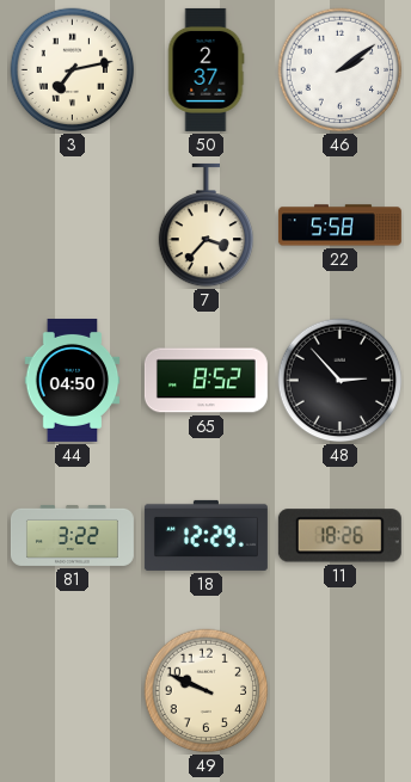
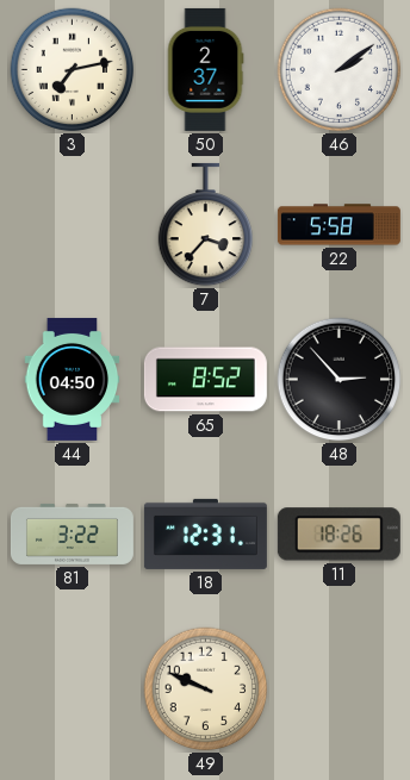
18: 12:29 -> 12:31
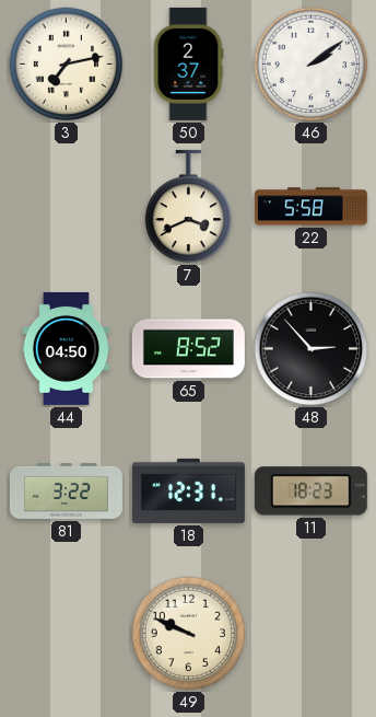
7: 3:37 -> 3:41
11: 18:26 -> 18:23
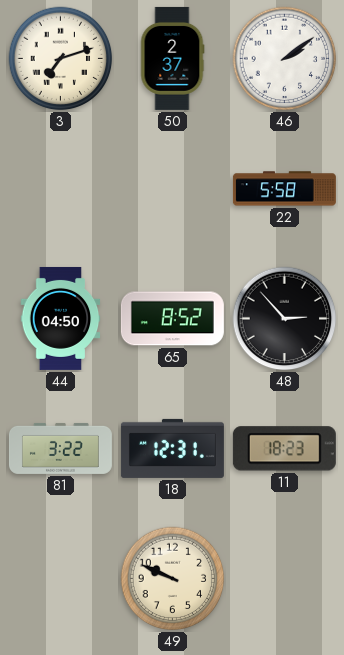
3: 7:13 -> 7:12
7: 3:41 -> none
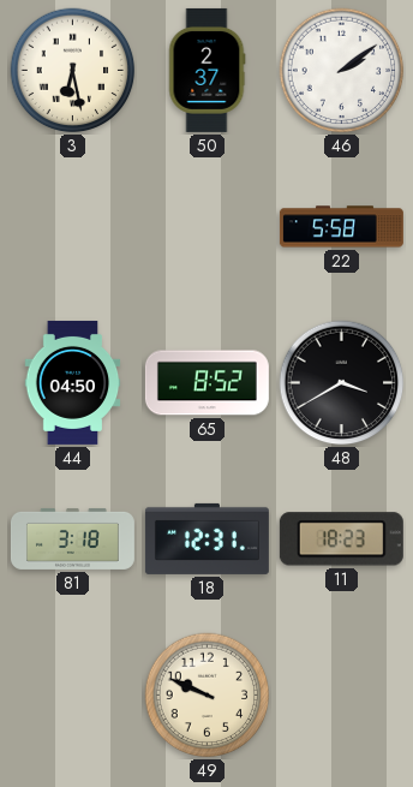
3: 7:12 -> 6:28
48: 2:53 -> 3:40
81: 3:22 -> 3:18
